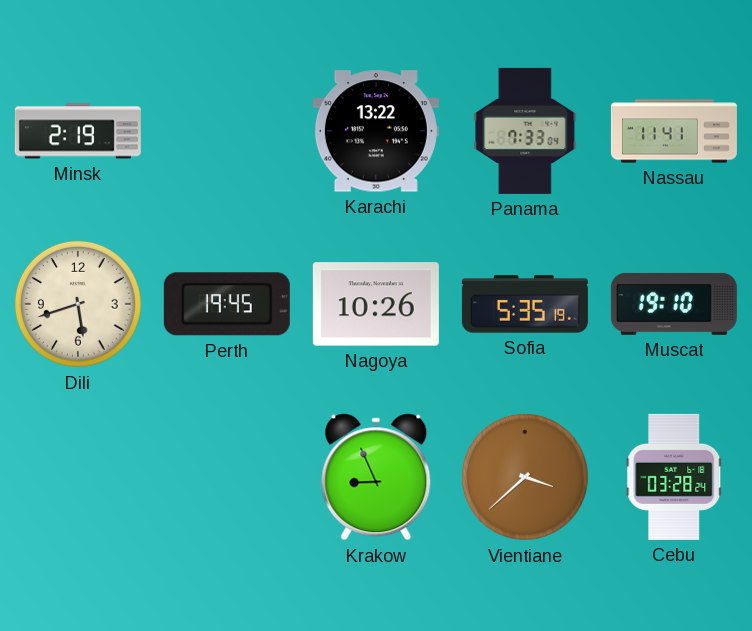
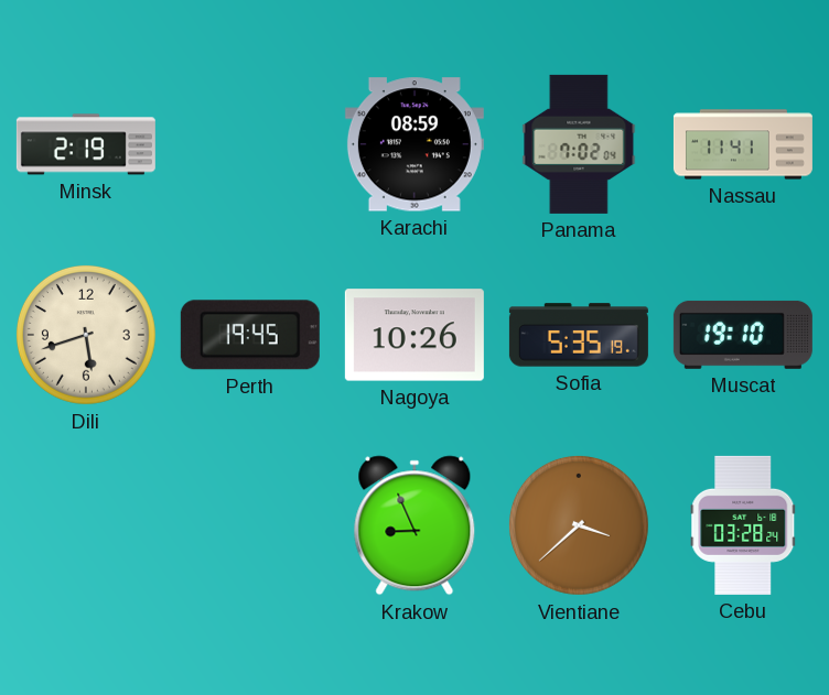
Karachi: 13:22 -> 08:59
Panama: 7:33 -> 7:02
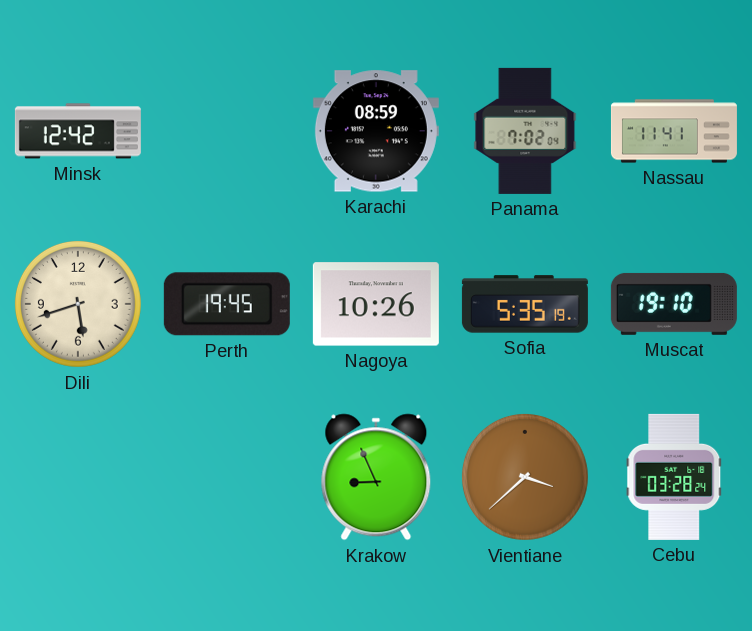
Minsk: 2:19 -> 12:42
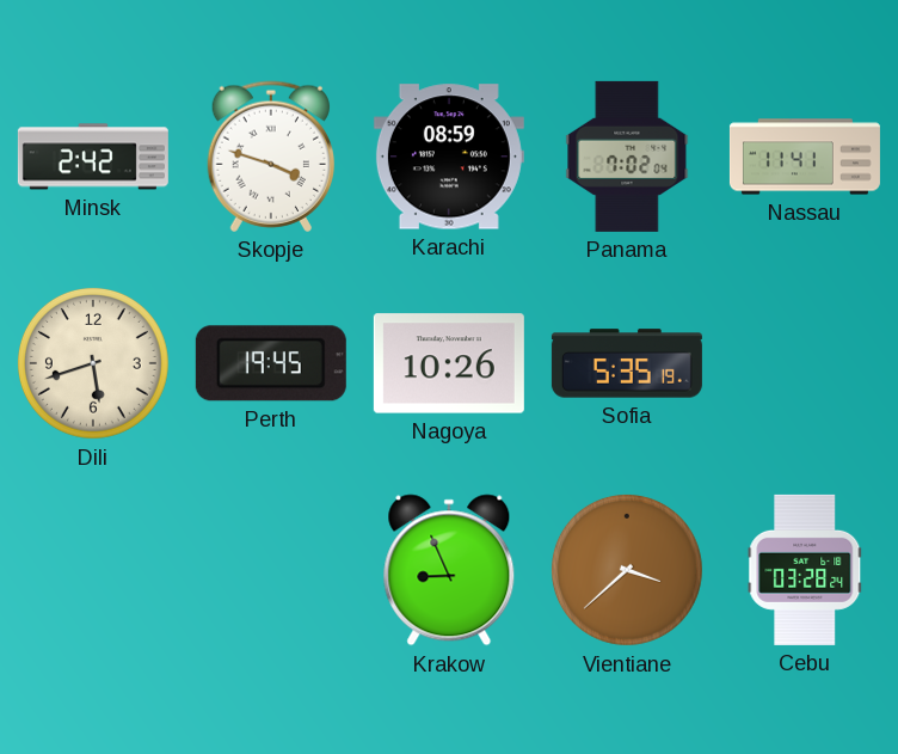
Minsk: 12:42 -> 2:42
Skopje: none -> 3:48
Muscat: 19:10 -> none
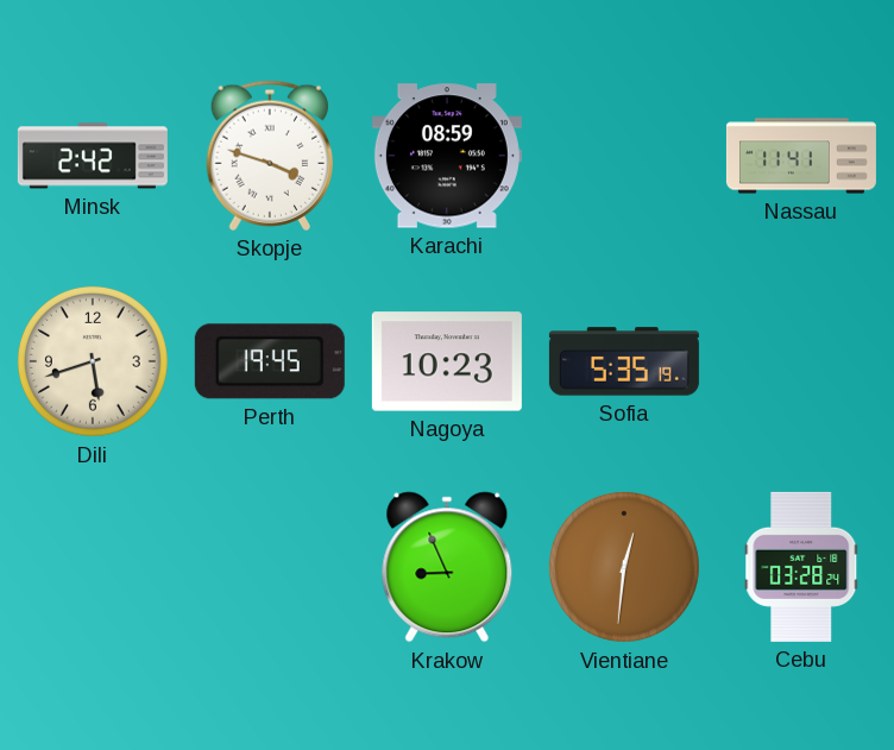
Panama: 7:02 -> none
Nagoya: 10:26 -> 10:23
Vientiane: 3:38 -> 12:31
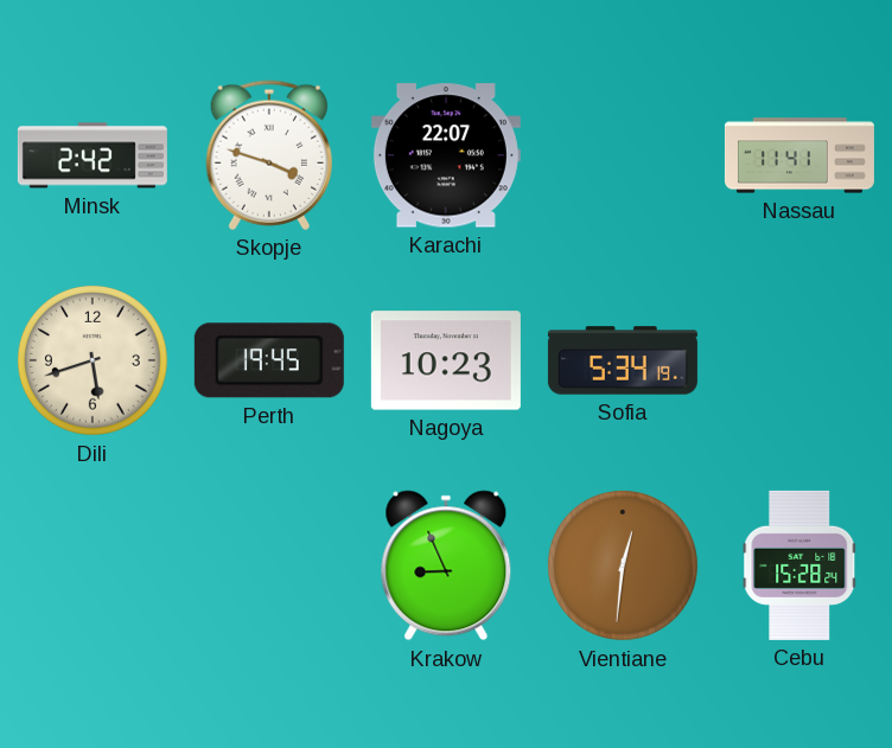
Karachi: 08:59 -> 22:07
Sofia: 5:35 -> 5:34
Cebu: 03:28 -> 15:28
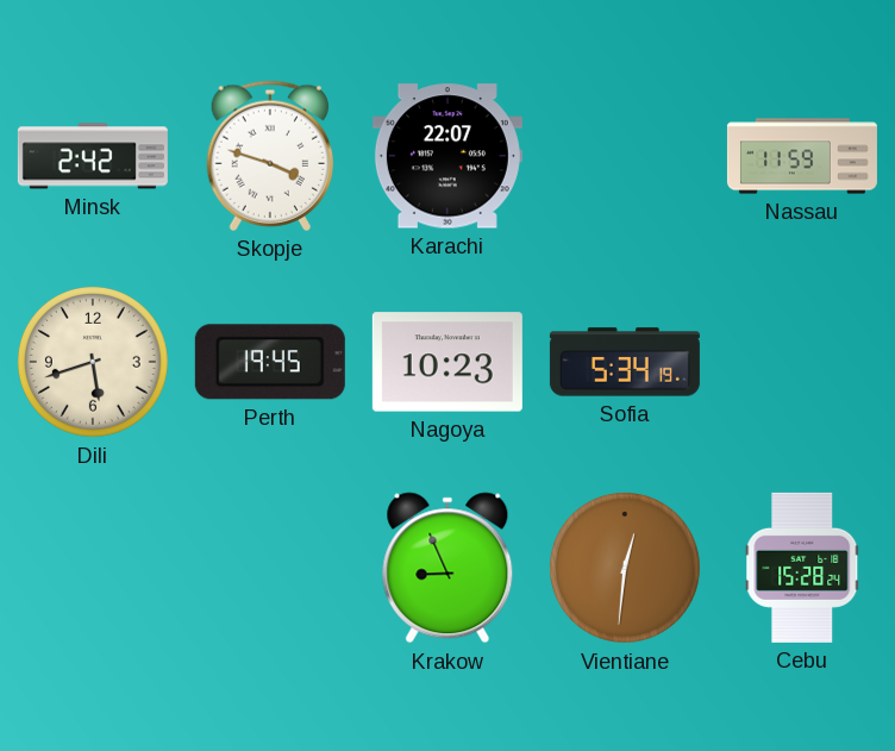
Nassau: 11:41 -> 11:59
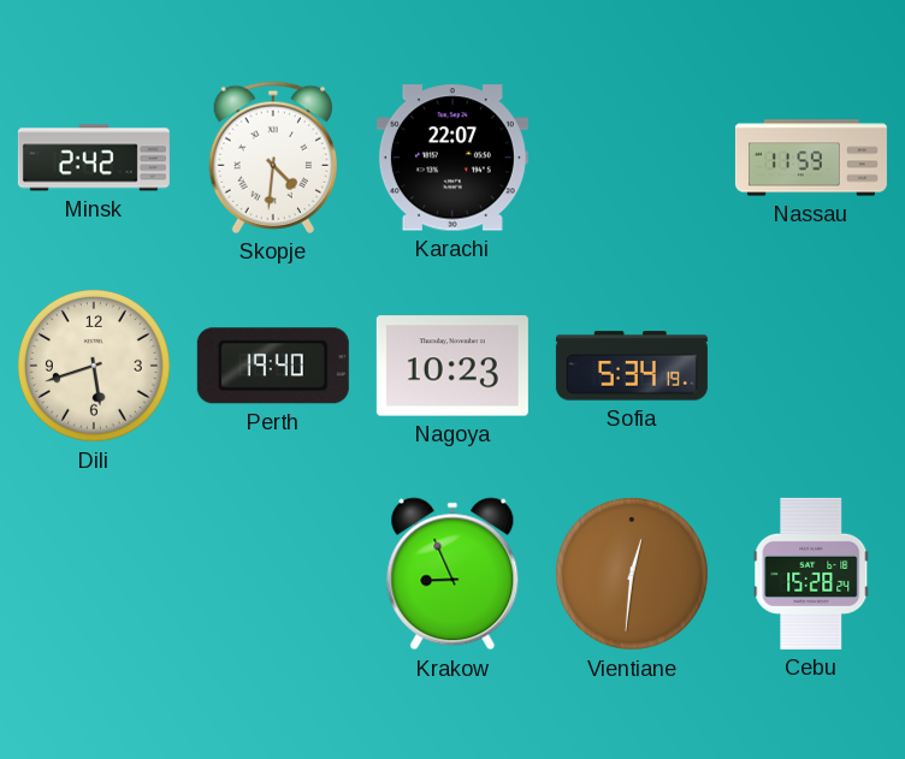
Skopje: 3:48 -> 4:31
Perth: 19:45 -> 19:40
